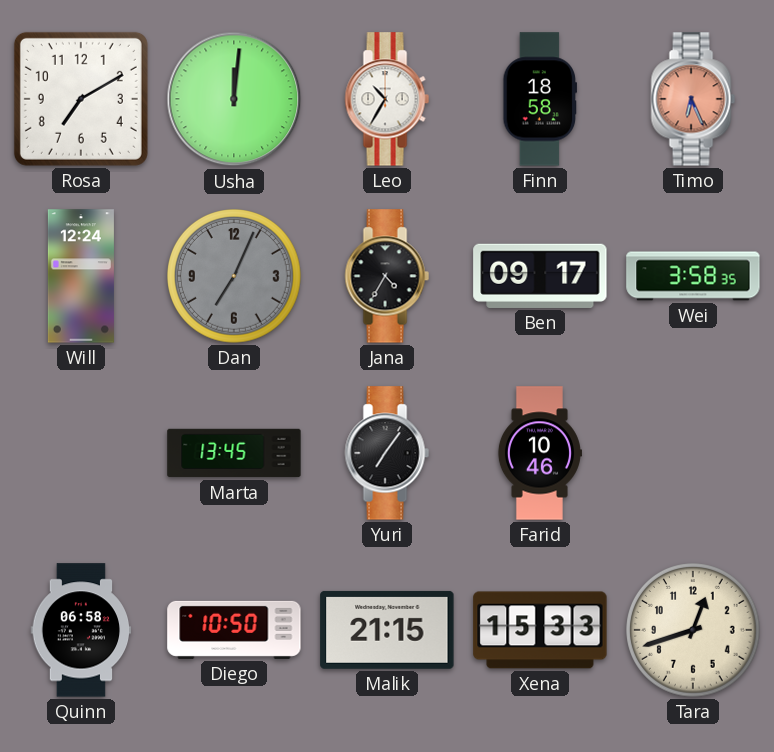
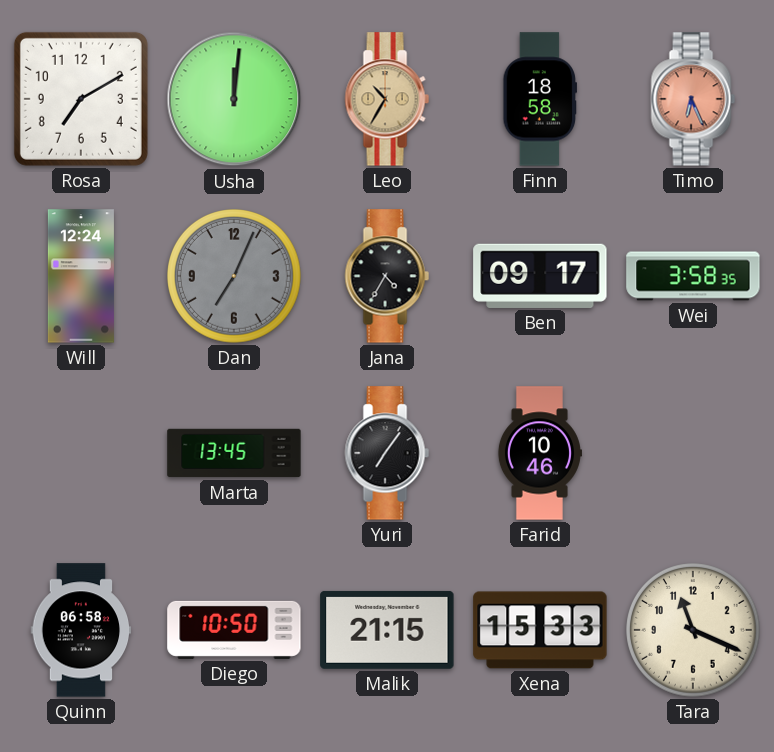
Leo dial: white -> champagne
Tara: 12:42 -> 11:19
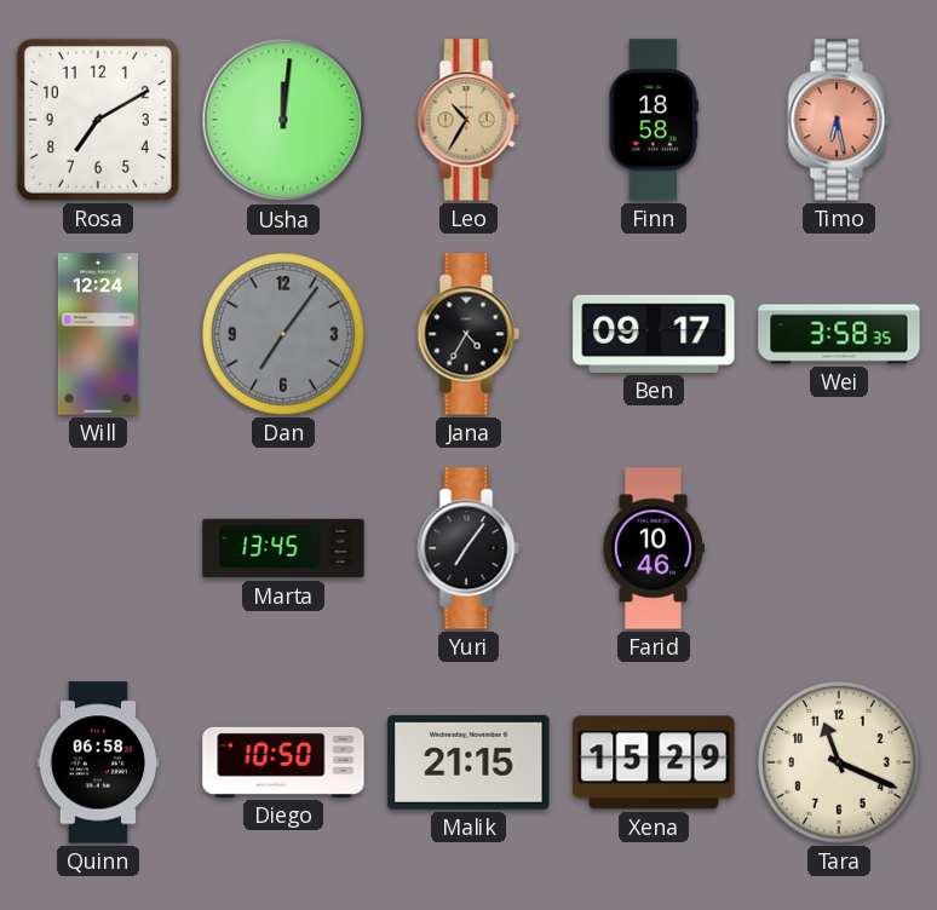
Timo: 6:26 -> 6:28
Dan: 7:04 -> 7:06
Xena: 15:33 -> 15:29
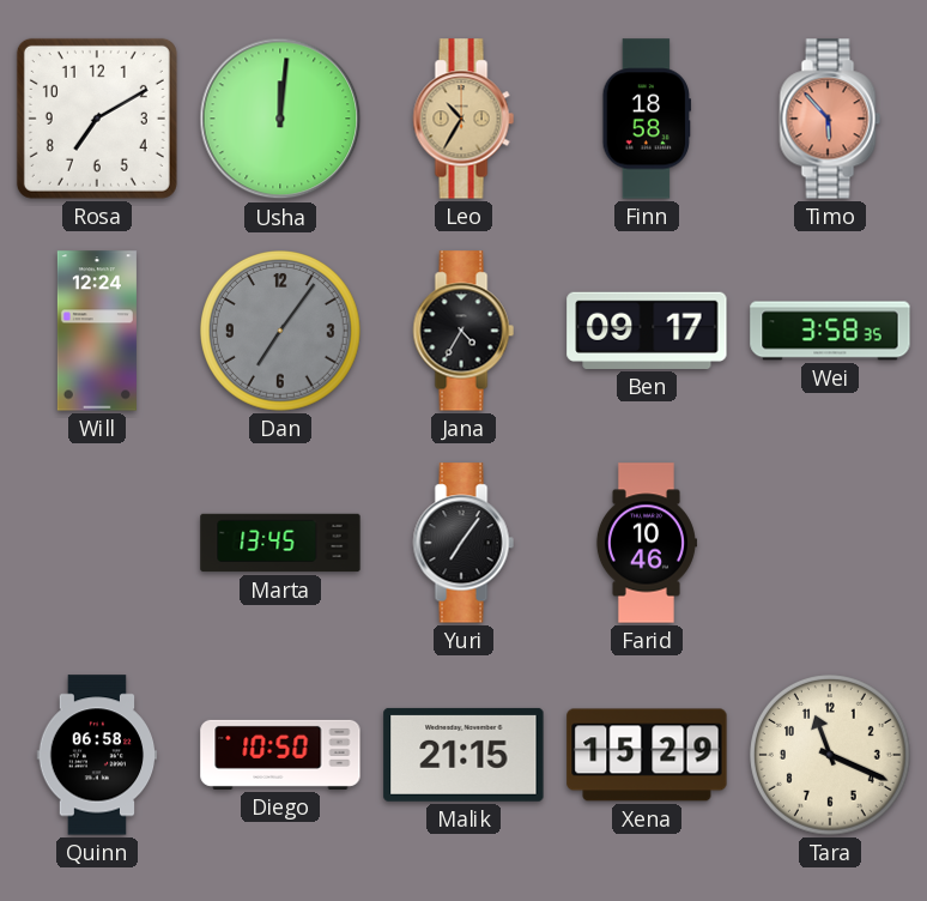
Timo: 6:28 -> 5:53
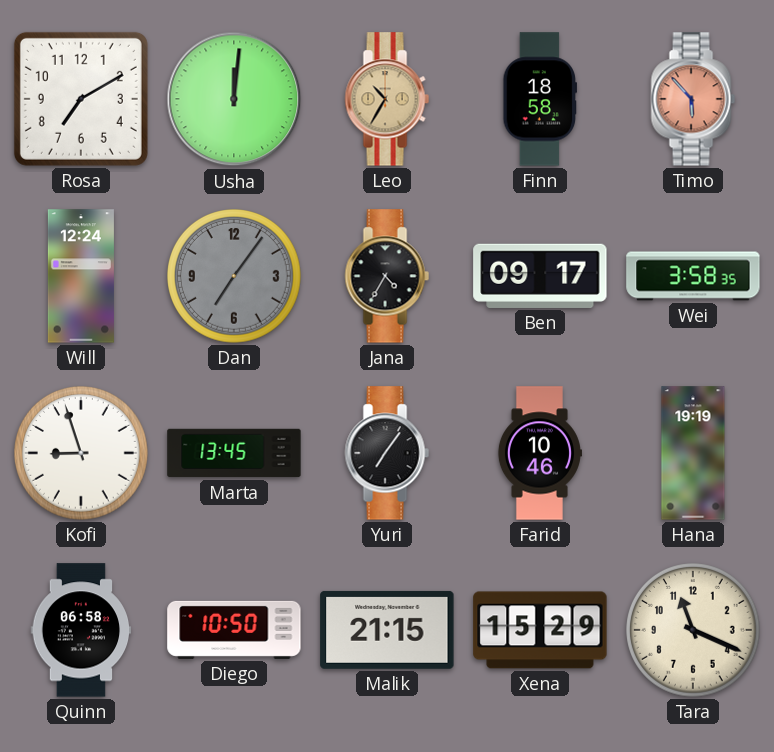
Kofi: none -> 8:57
Hana: none -> 19:19
